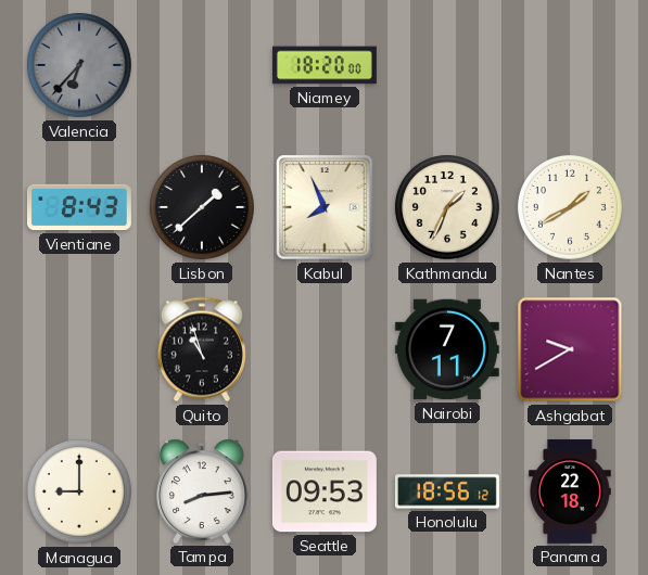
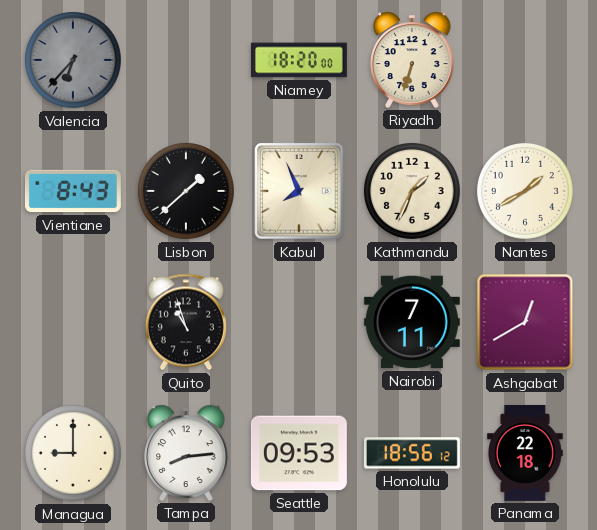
Riyadh: none -> 6:33
Ashgabat: 9:40 -> 12:40
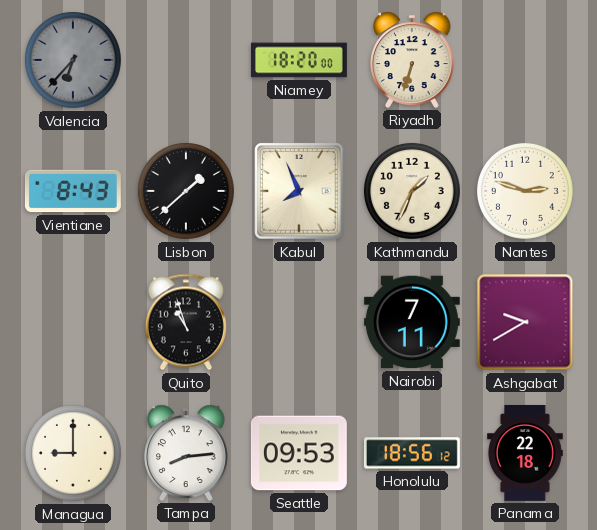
Nantes: 1:40 -> 2:48
Ashgabat: 12:40 -> 9:40
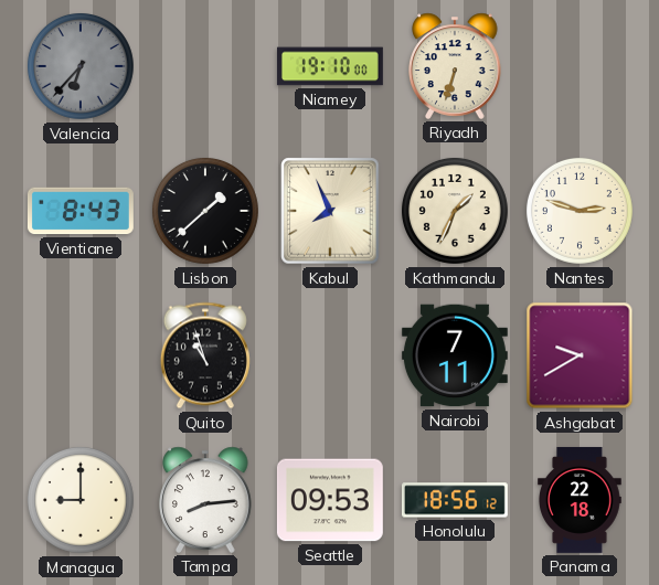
Niamey: 18:20 -> 19:10
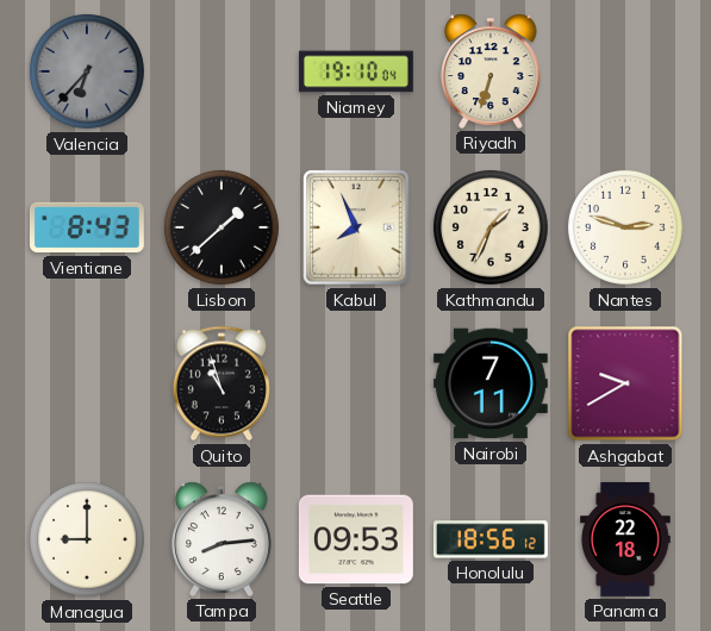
Niamey: 19:10:00 -> 19:10:04
